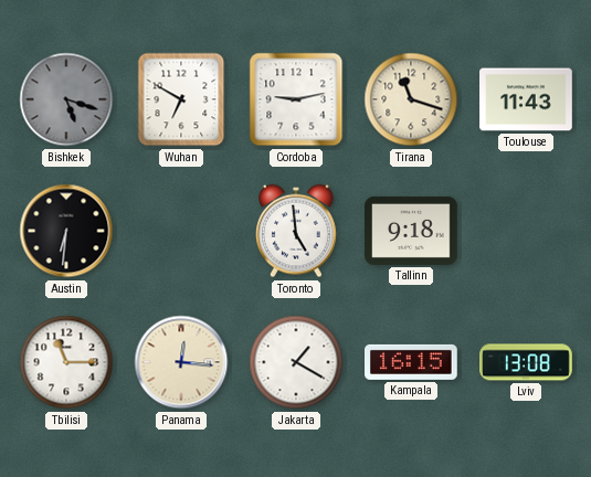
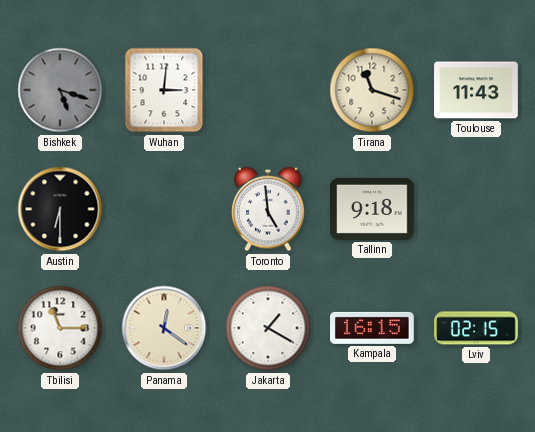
Wuhan: 6:50 -> 3:01
Cordoba: 9:13 -> none
Austin: 6:31 -> 6:30
Panama: 12:16 -> 12:21
Lviv: 13:08 -> 02:15
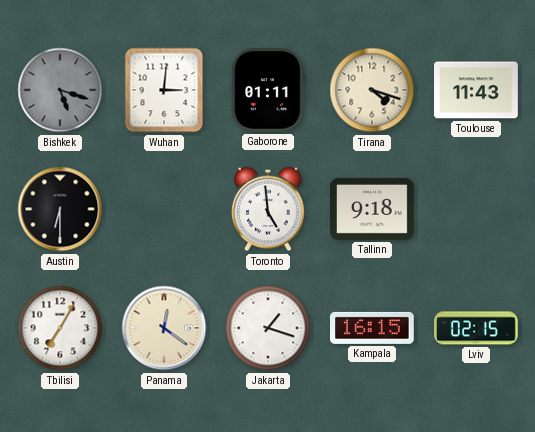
Gaborone: none -> 01:11
Tirana: 11:18 -> 4:18
Tbilisi: 11:15 -> 7:05
Jakarta: 1:20 -> 1:18
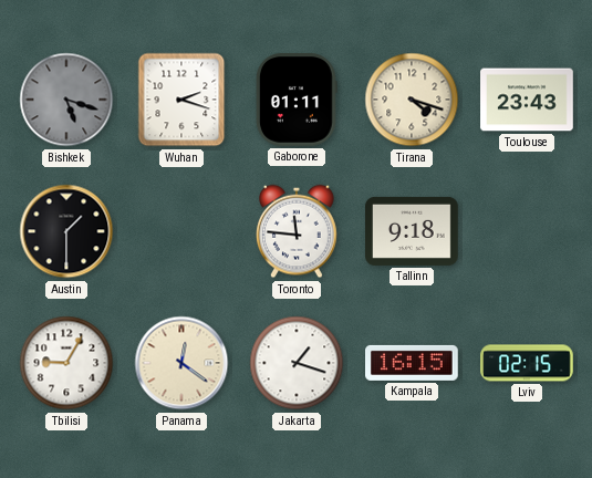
Wuhan: 3:01 -> 2:18
Toulouse: 11:43 -> 23:43
Austin: 6:30 -> 1:30
Toronto: 4:59 -> 11:46
Tbilisi: 7:05 -> 9:05
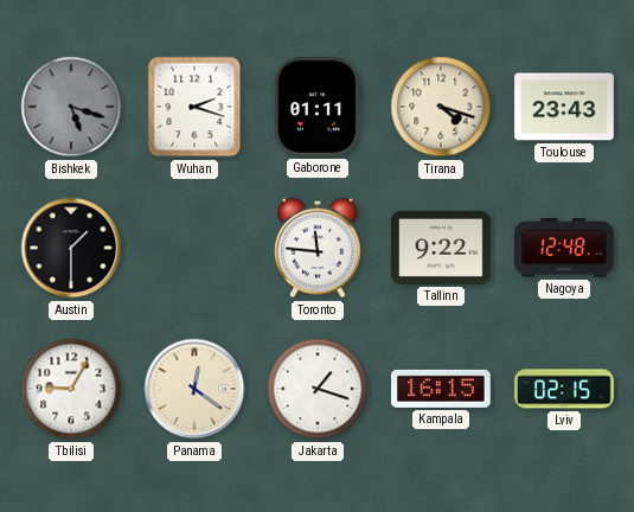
Tallinn: 9:18 -> 9:22
Nagoya: none -> 12:48
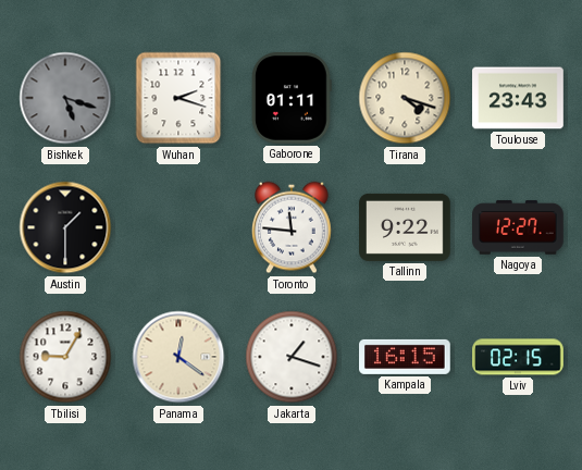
Nagoya: 12:48 -> 12:27
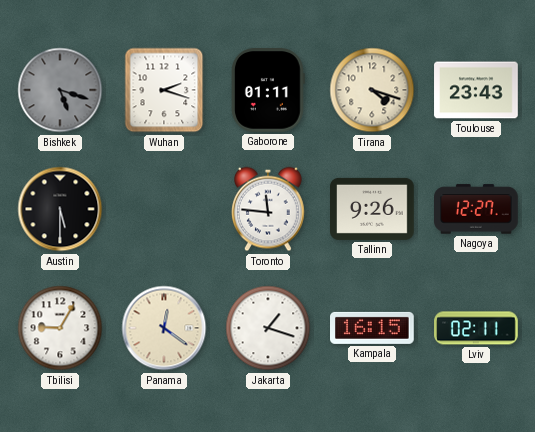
Austin: 1:30 -> 5:30
Tallinn: 9:22 -> 9:26
Lviv: 02:15 -> 02:11
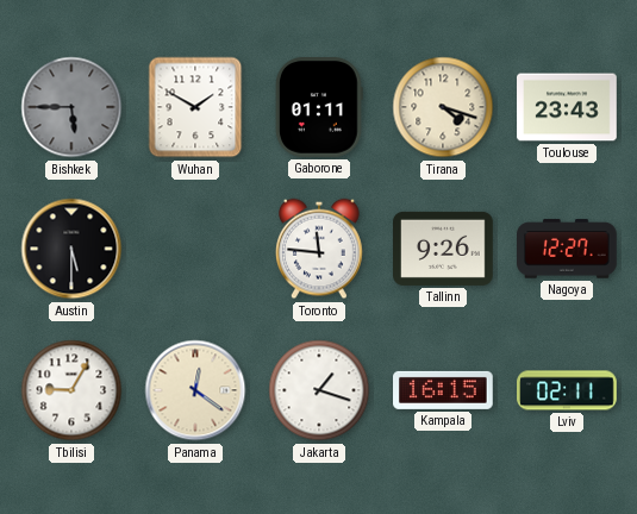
Bishkek: 5:18 -> 5:45
Wuhan: 2:18 -> 1:50
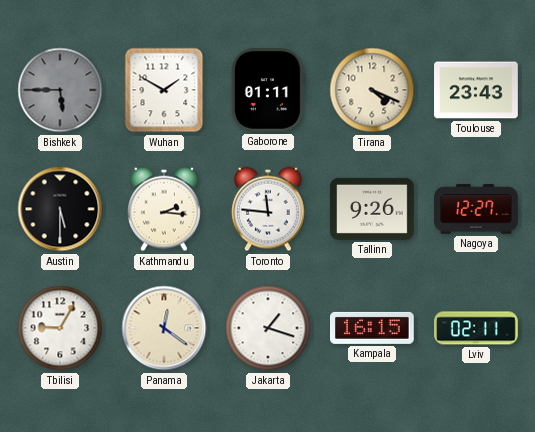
Tirana: 4:18 -> 4:19
Kathmandu: none -> 2:16
